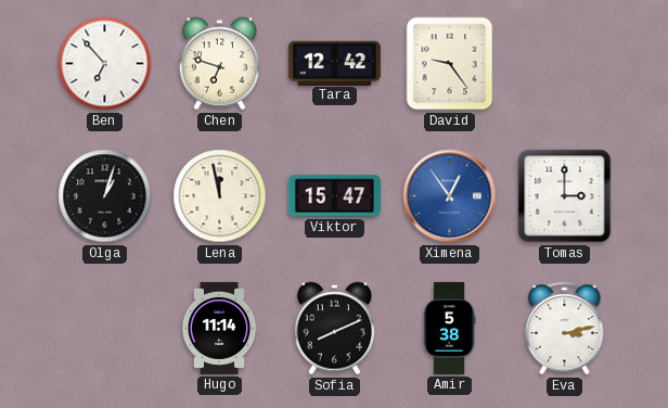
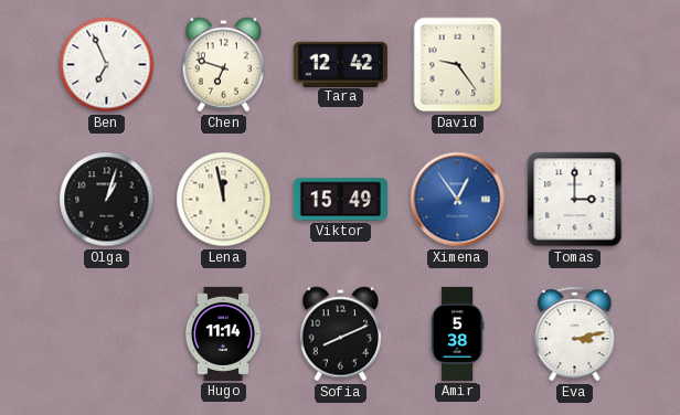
Ben: 6:53 -> 6:56
Viktor: 15:47 -> 15:49
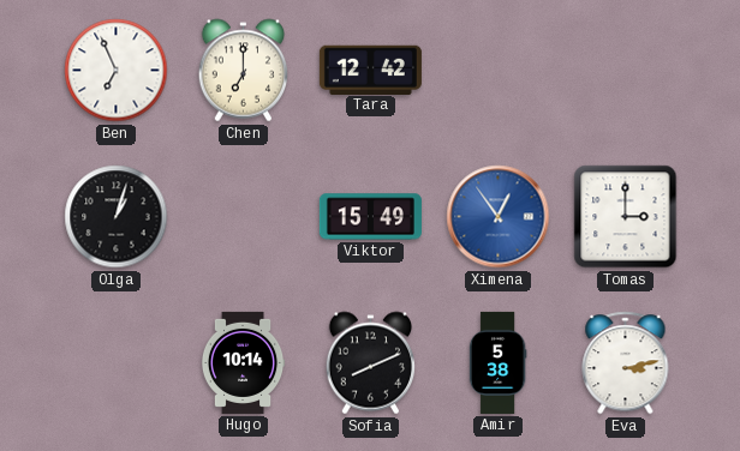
Chen: 6:48 -> 7:00
David: 9:24 -> none
Lena: 11:58 -> none
Hugo: 11:14 -> 10:14
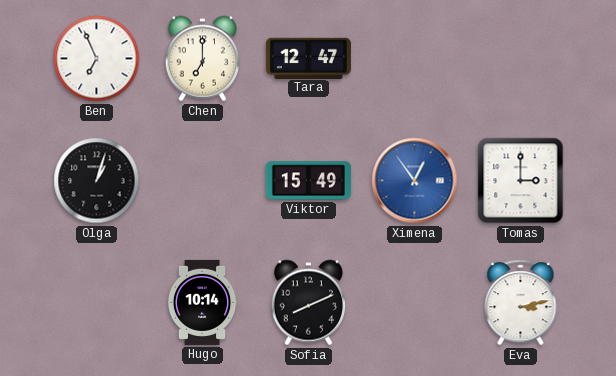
Tara: 12:42 -> 12:47
Amir: 5:38 -> none
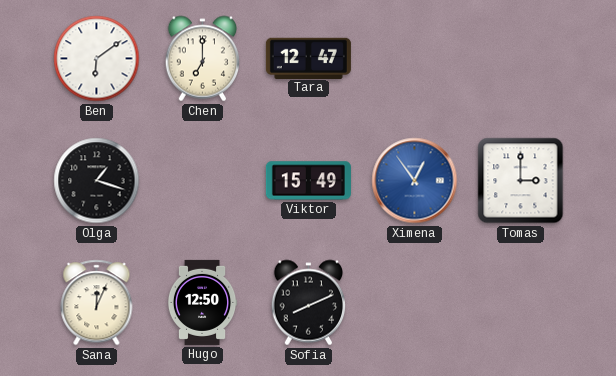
Ben: 6:56 -> 6:09
Olga: 1:03 -> 1:18
Sana: none -> 12:04
Hugo: 10:14 -> 12:50
Eva: 3:13 -> none
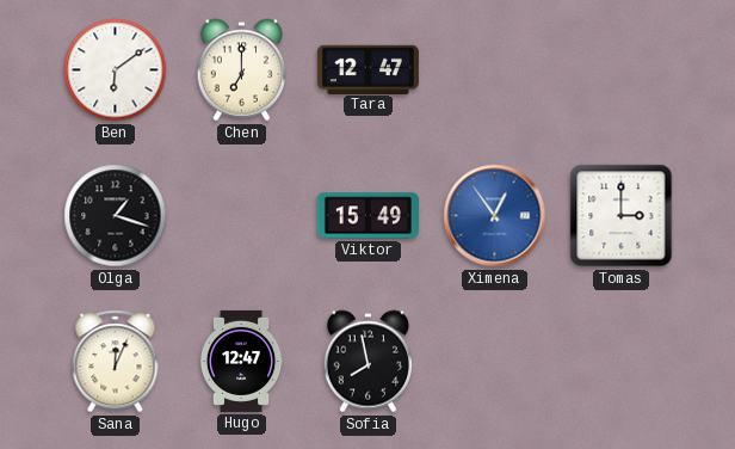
Hugo: 12:50 -> 12:47
Sofia: 8:11 -> 7:58
